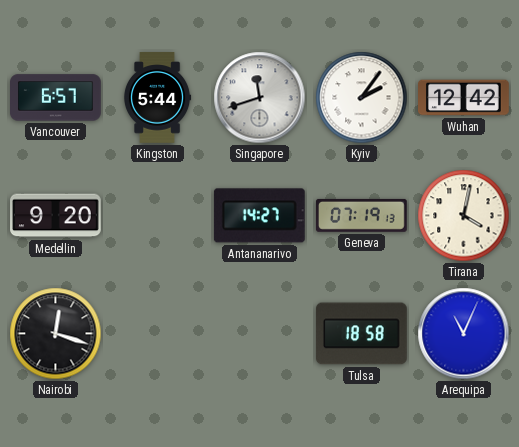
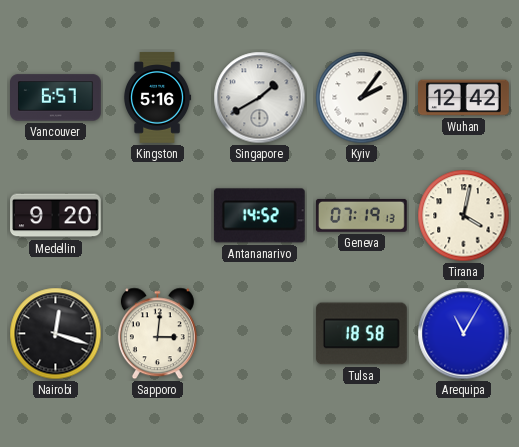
Kingston: 5:44 -> 5:16
Singapore: 11:42 -> 1:40
Antananarivo: 14:27 -> 14:52
Sapporo: none -> 3:01
Arequipa: 11:04 -> 11:05
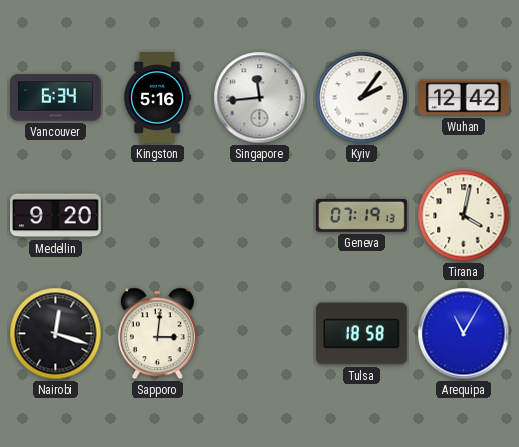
Vancouver: 6:57 -> 6:34
Singapore: 1:40 -> 11:44
Antananarivo: 14:52 -> none
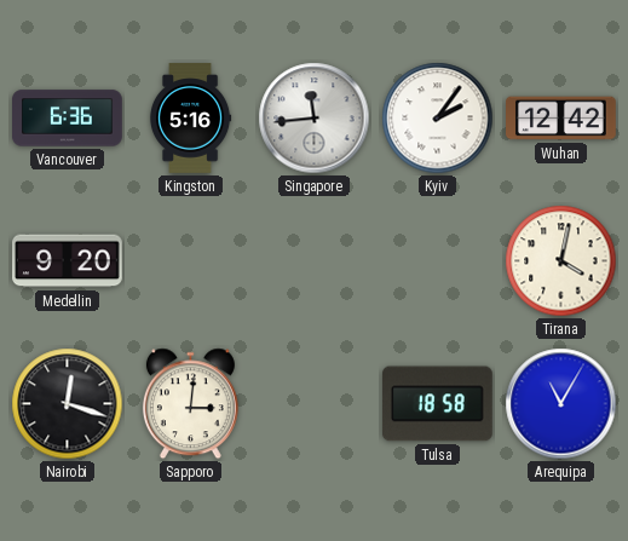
Vancouver: 6:34 -> 6:36
Geneva: 07:19 -> none
